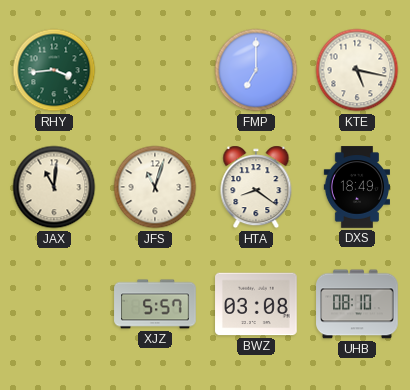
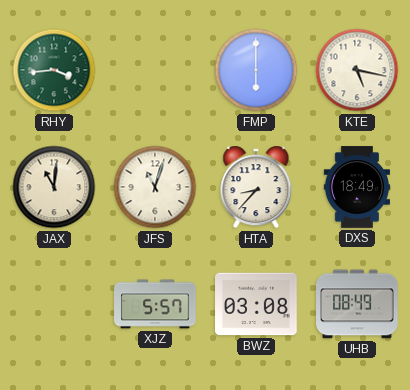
FMP: 7:00 -> 6:00
HTA: 8:21 -> 8:37
UHB: 08:10 -> 08:49
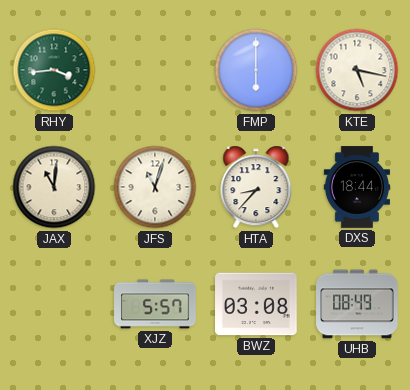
DXS: 18:49 -> 18:44
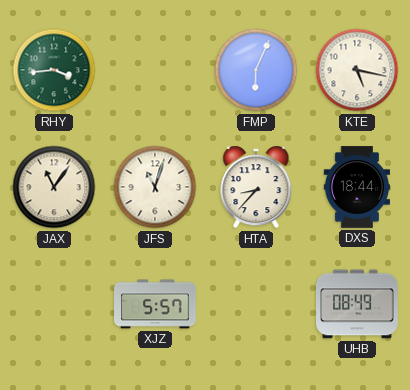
FMP: 6:00 -> 6:04
JAX: 11:01 -> 11:06
BWZ: 03:08 -> none
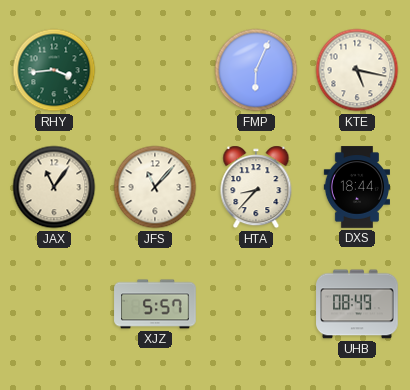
JFS: 11:03 -> 11:07
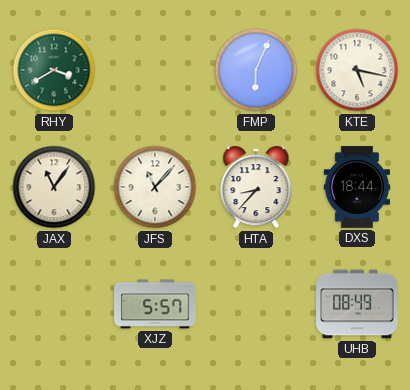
RHY: 3:44 -> 3:40
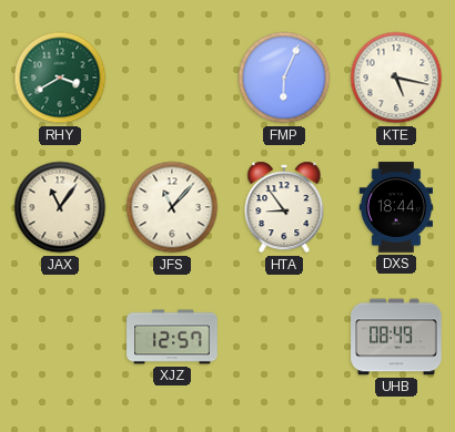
HTA: 8:37 -> 8:54
XJZ: 5:57 -> 12:57
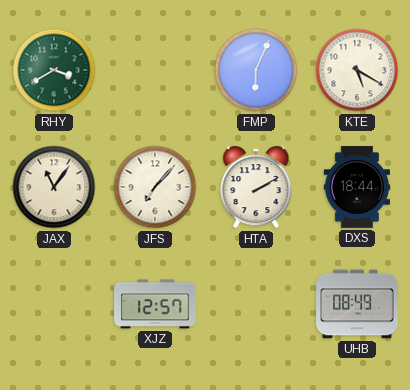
KTE: 5:17 -> 5:20
JFS: 11:07 -> 7:07
HTA: 8:54 -> 2:10
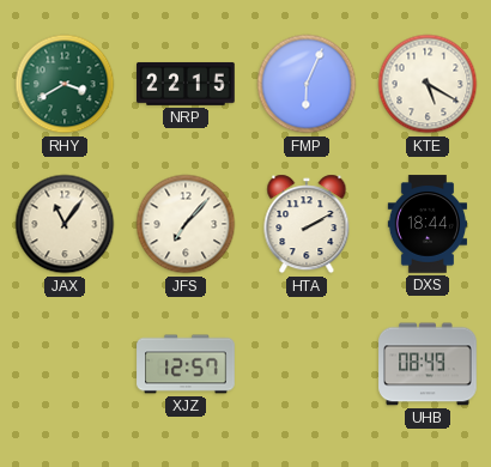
NRP: none -> 22:15
